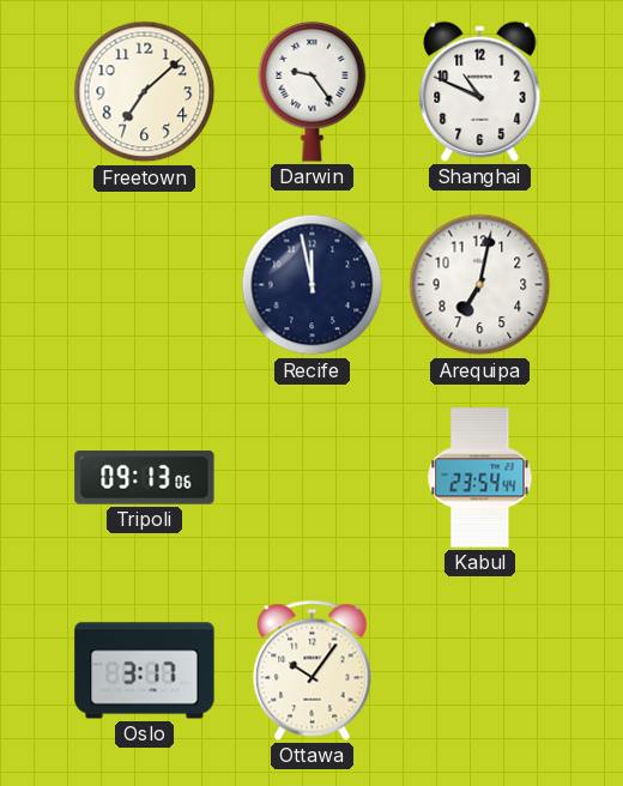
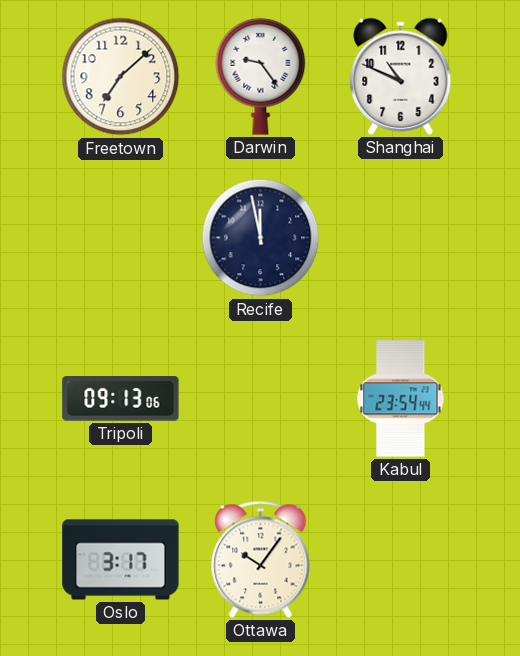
Arequipa: 7:02 -> none
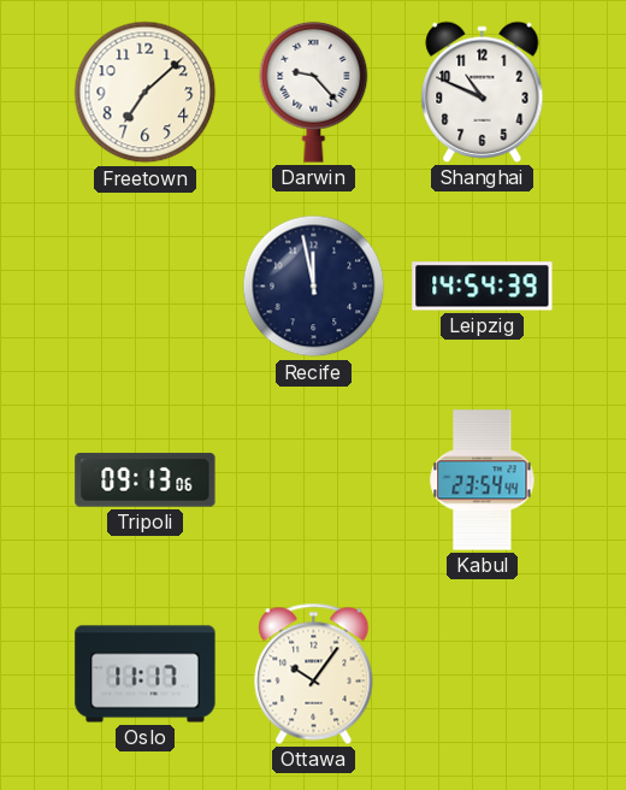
Darwin: 9:24 -> 9:23
Leipzig: none -> 14:54
Oslo: 3:17 -> 11:17
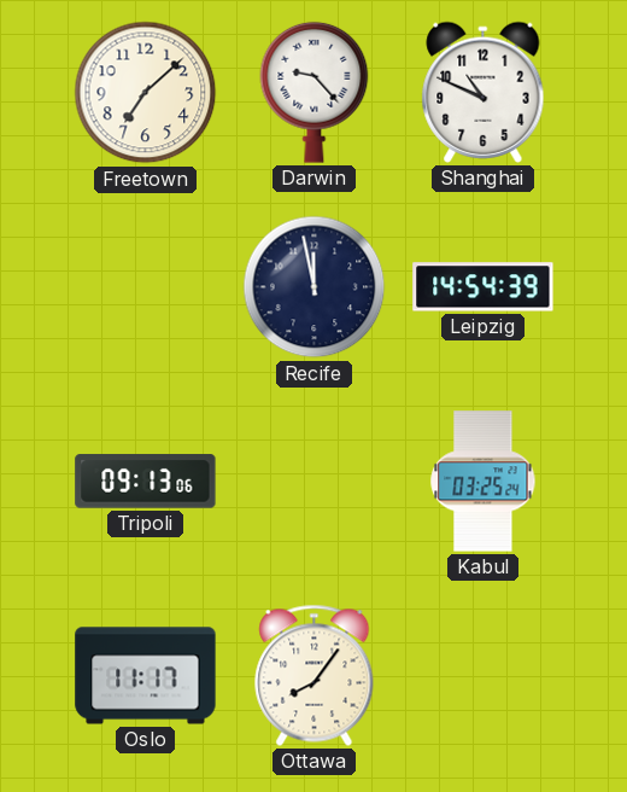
Kabul: 23:54 -> 03:25
Ottawa: 10:06 -> 8:06
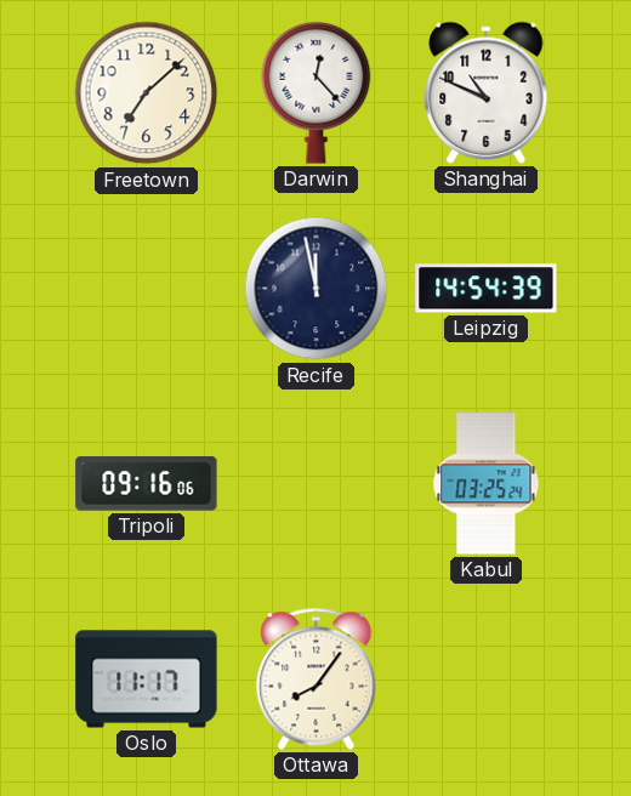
Darwin: 9:23 -> 12:23
Tripoli: 09:13 -> 09:16
